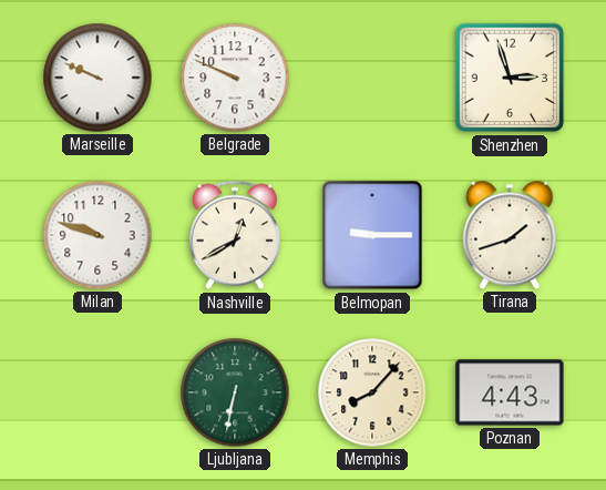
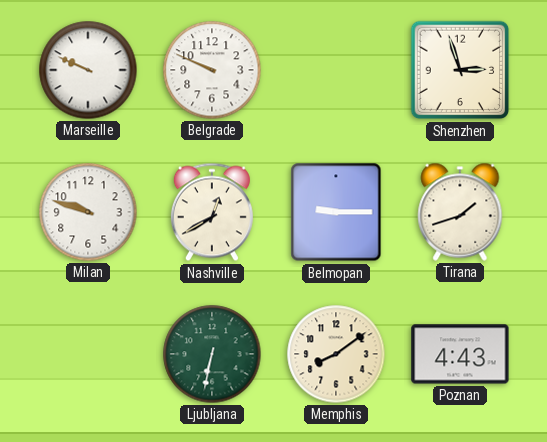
Memphis: 8:07 -> 8:09
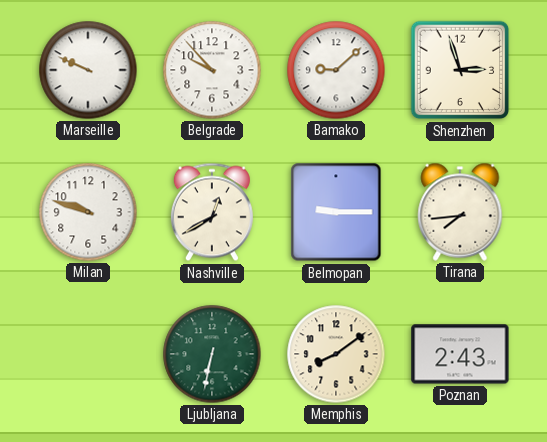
Belgrade: 9:49 -> 9:53
Bamako: none -> 9:08
Tirana: 1:42 -> 7:44
Poznan: 4:43 -> 2:43
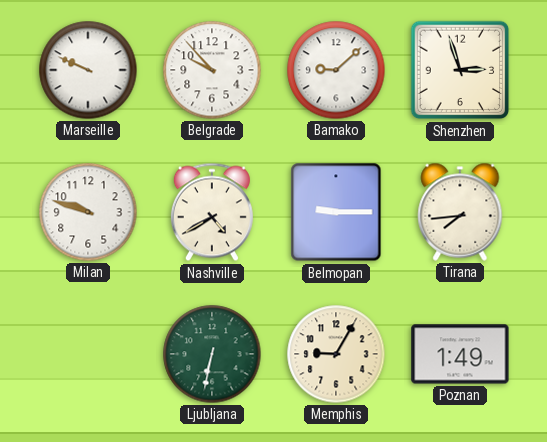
Nashville: 12:40 -> 4:40
Memphis: 8:09 -> 9:05
Poznan: 2:43 -> 1:49
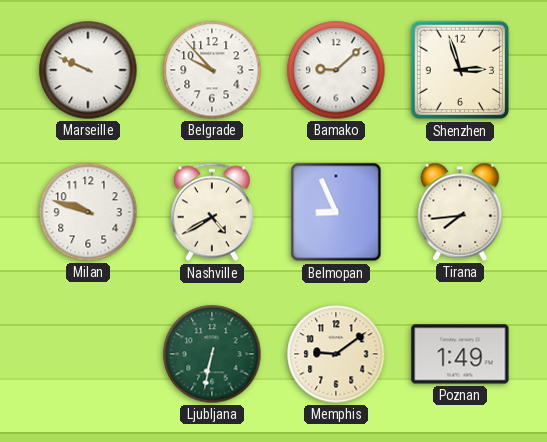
Belmopan: 9:15 -> 8:56
Memphis: 9:05 -> 9:09
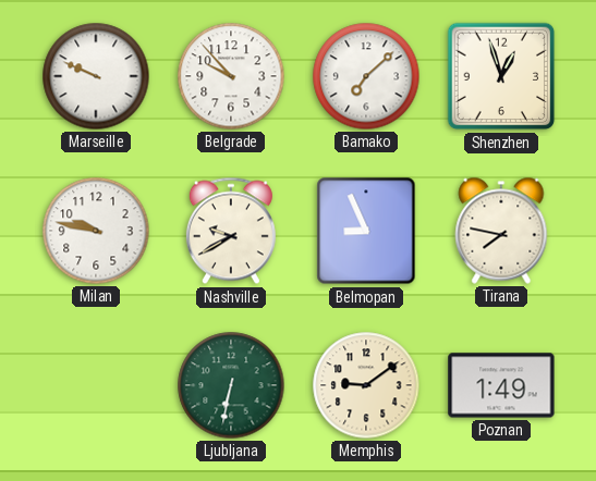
Bamako: 9:08 -> 7:08
Shenzhen: 2:57 -> 12:57
Milan: 9:48 -> 9:47
Nashville: 4:40 -> 9:40
Tirana: 7:44 -> 7:47
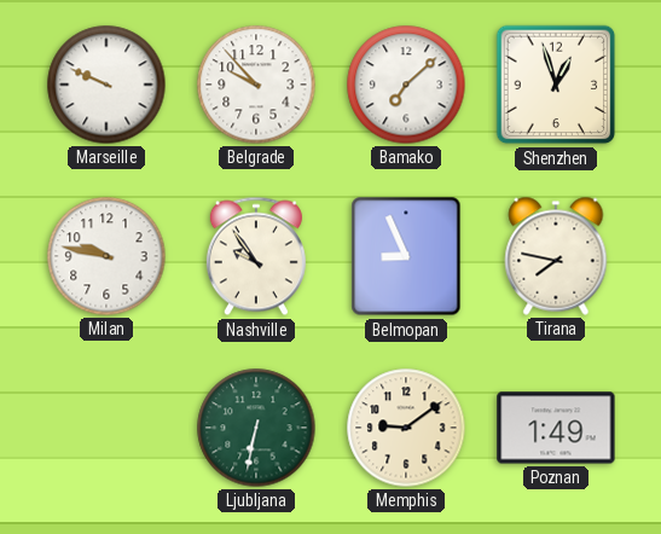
Nashville: 9:40 -> 9:54
